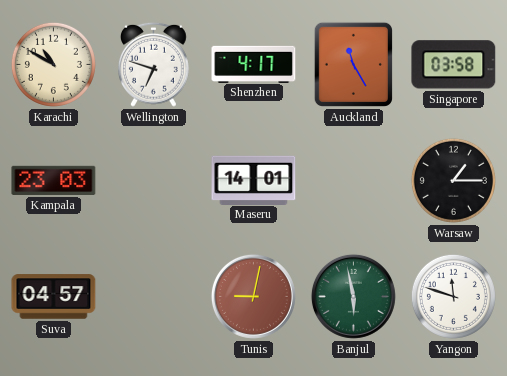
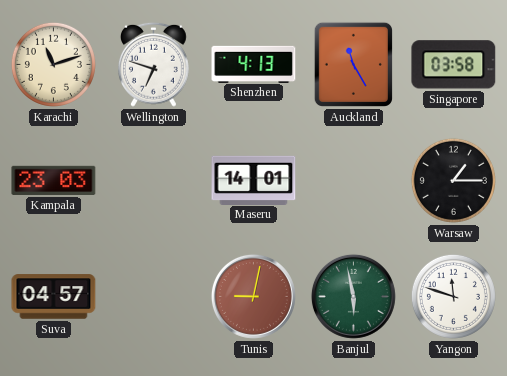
Karachi: 10:50 -> 11:12
Shenzhen: 4:17 -> 4:13
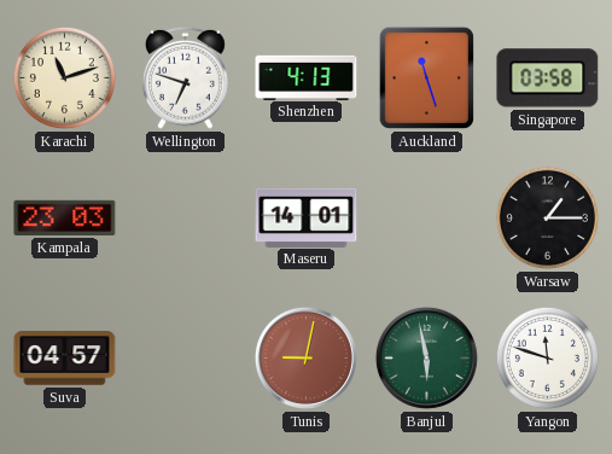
Auckland: 11:25 -> 11:27
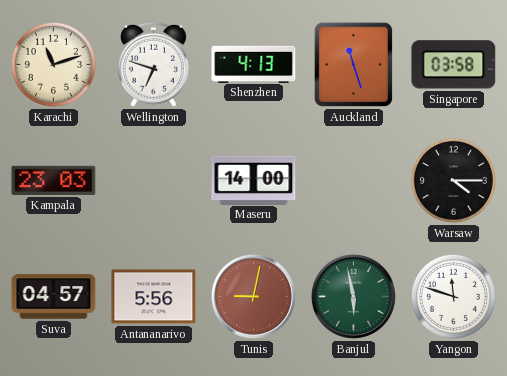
Maseru: 14:01 -> 14:00
Warsaw: 1:15 -> 4:15
Antananarivo: none -> 5:56
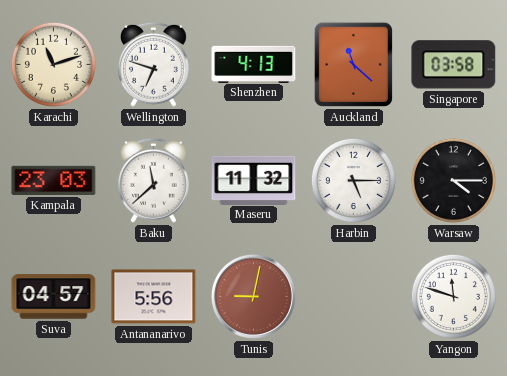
Auckland: 11:27 -> 11:22
Baku: none -> 11:38
Maseru: 14:00 -> 11:32
Harbin: none -> 5:15
Banjul: 5:58 -> none
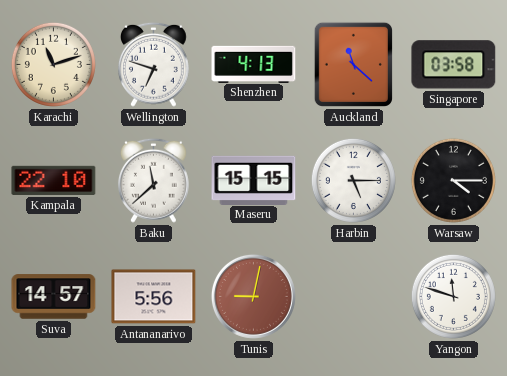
Kampala: 23:03 -> 22:10
Maseru: 11:32 -> 15:15
Suva: 04:57 -> 14:57
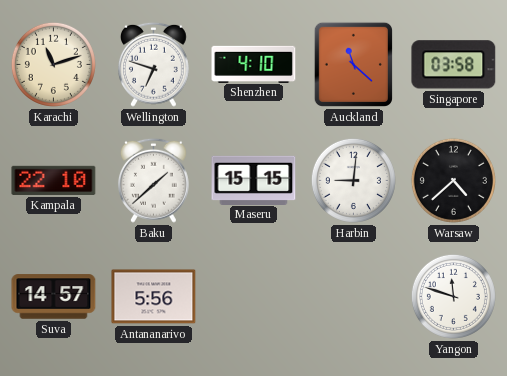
Shenzhen: 4:13 -> 4:10
Baku: 11:38 -> 1:38
Harbin: 5:15 -> 9:01
Warsaw: 4:15 -> 4:38
Tunis: 9:02 -> none
